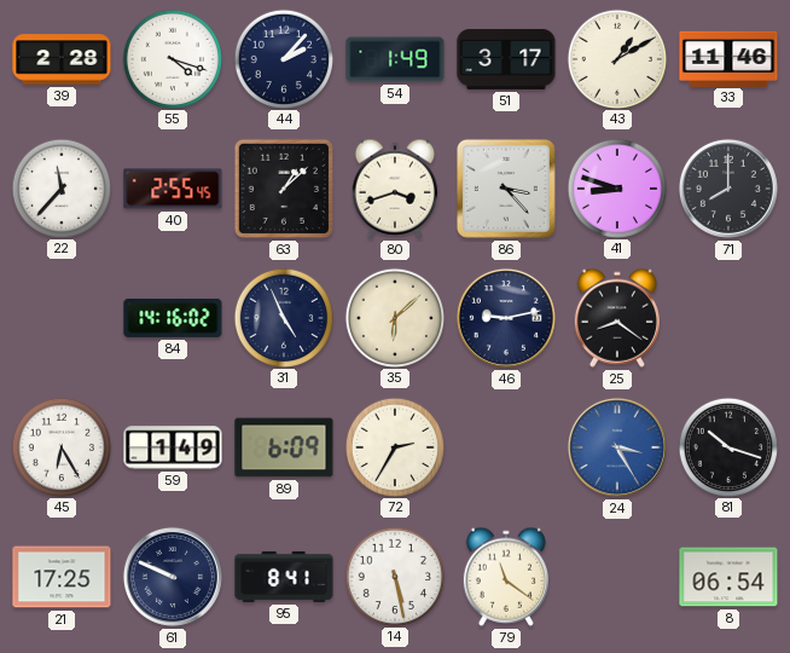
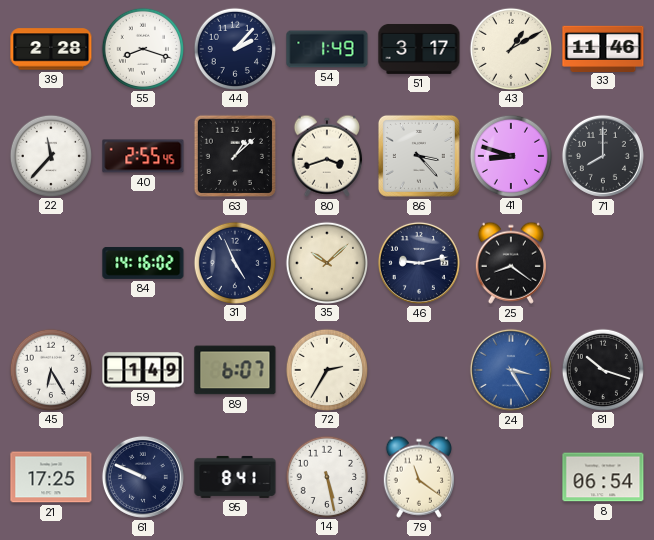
55: 4:18 -> 8:18
35: 6:08 -> 10:08
89: 6:09 -> 6:07
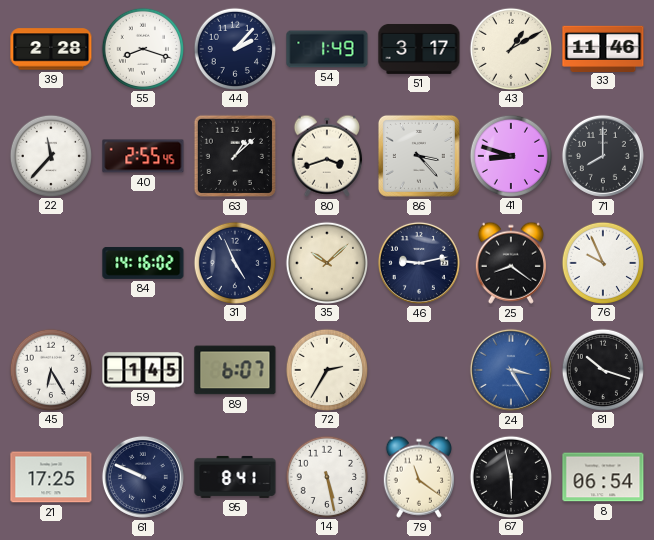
76: none -> 9:56
59: 1:49 -> 1:45
67: none -> 5:58
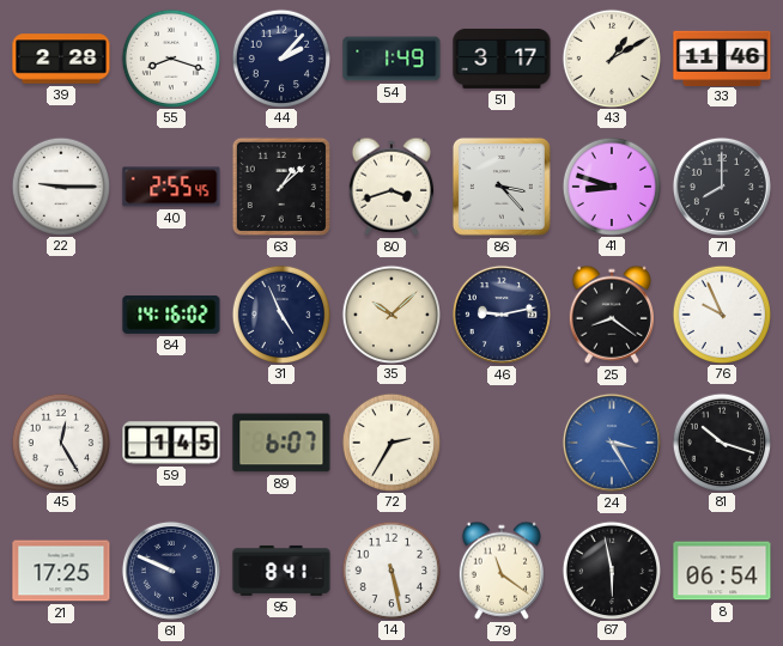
22: 11:37 -> 9:15
45: 6:25 -> 12:25
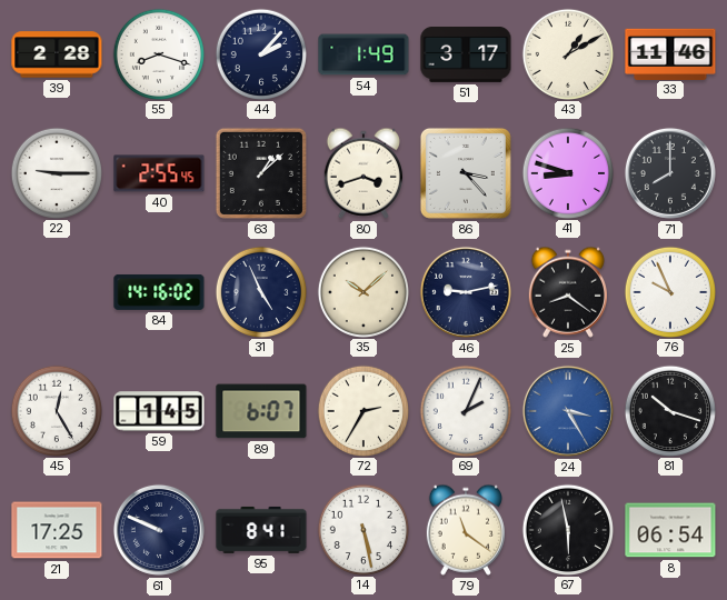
69: none -> 2:04
